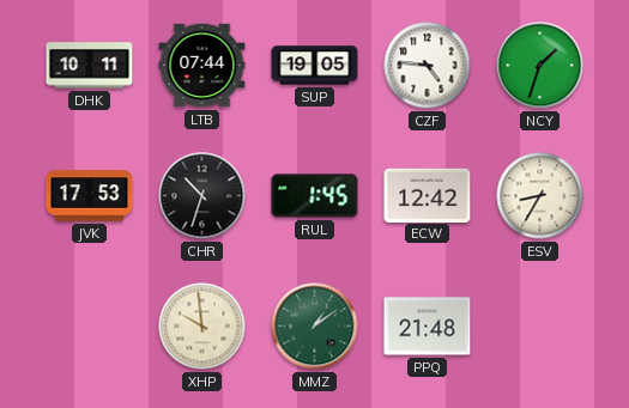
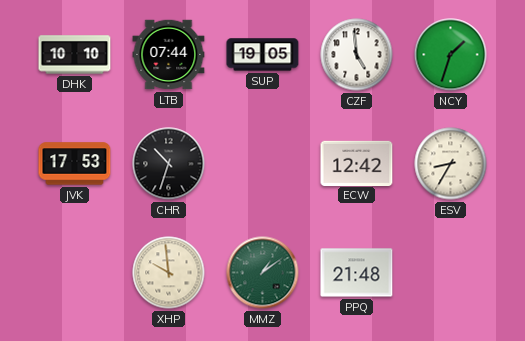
DHK: 10:11 -> 10:10
CZF: 4:46 -> 4:59
RUL: 1:45 -> none
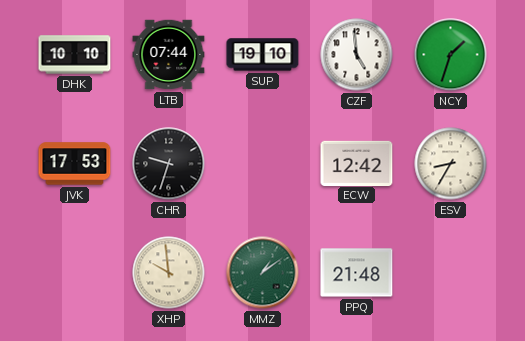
SUP: 19:05 -> 19:10
CHR: 10:33 -> 9:33
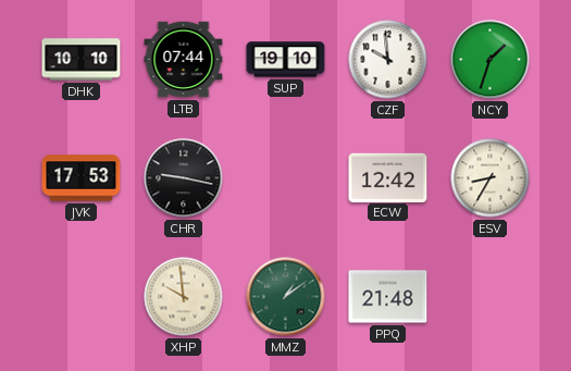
CZF: 4:59 -> 9:59
CHR: 9:33 -> 9:17
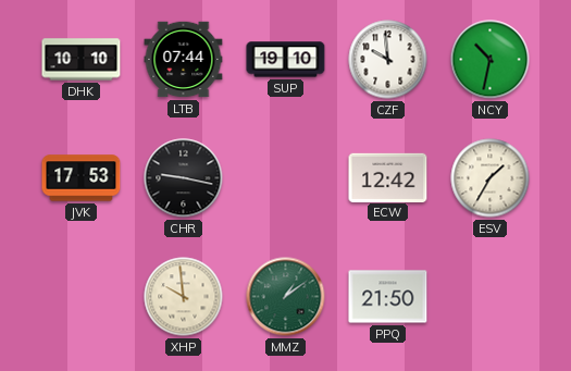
NCY: 1:33 -> 10:32
ESV: 8:35 -> 1:35
PPQ: 21:48 -> 21:50
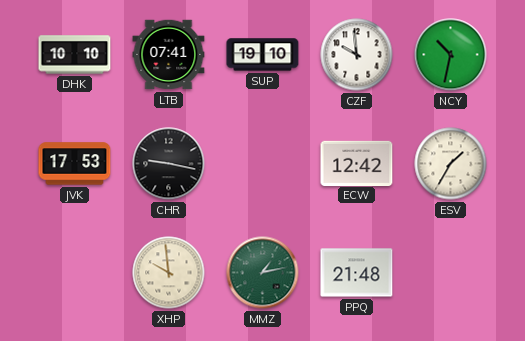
LTB: 07:44 -> 07:41
MMZ: 1:09 -> 1:13
PPQ: 21:50 -> 21:48
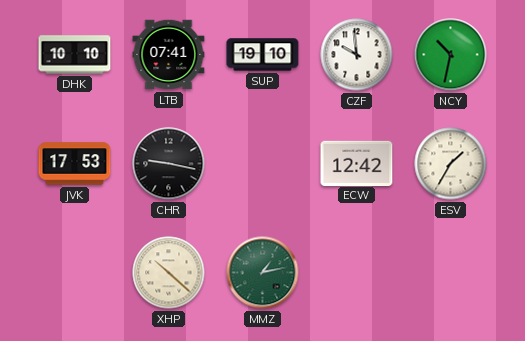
XHP: 9:59 -> 10:22
PPQ: 21:48 -> none
